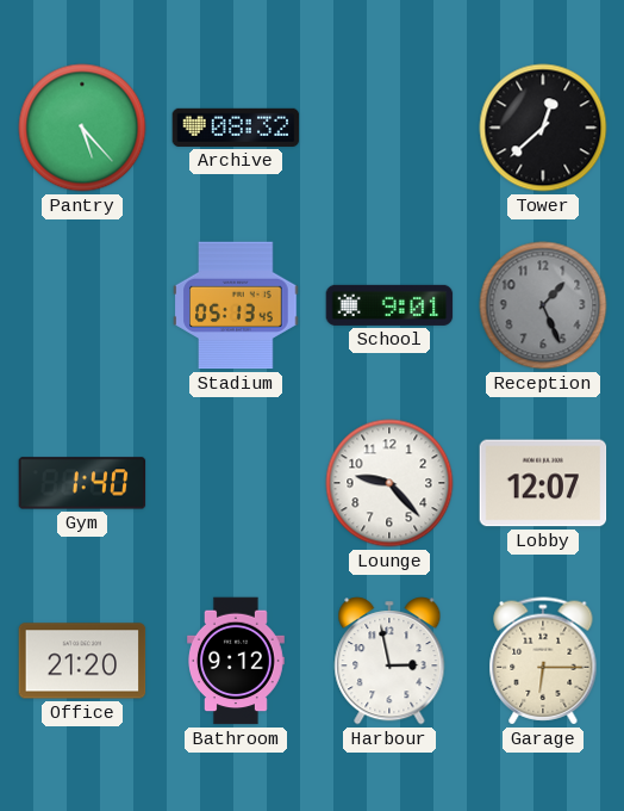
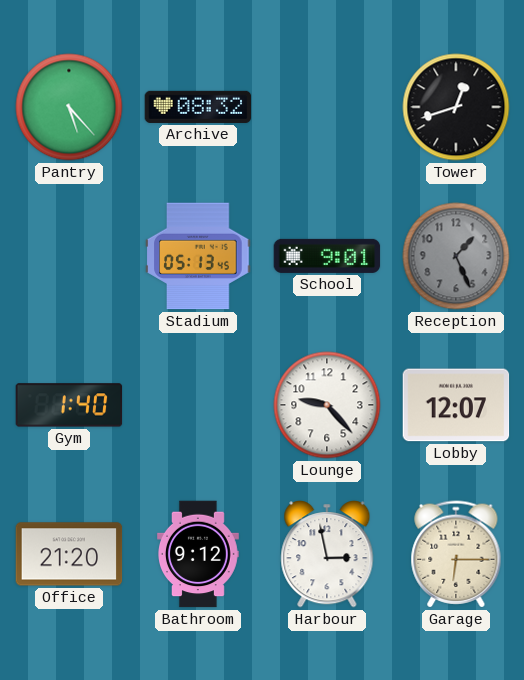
Tower: 12:38 -> 12:42
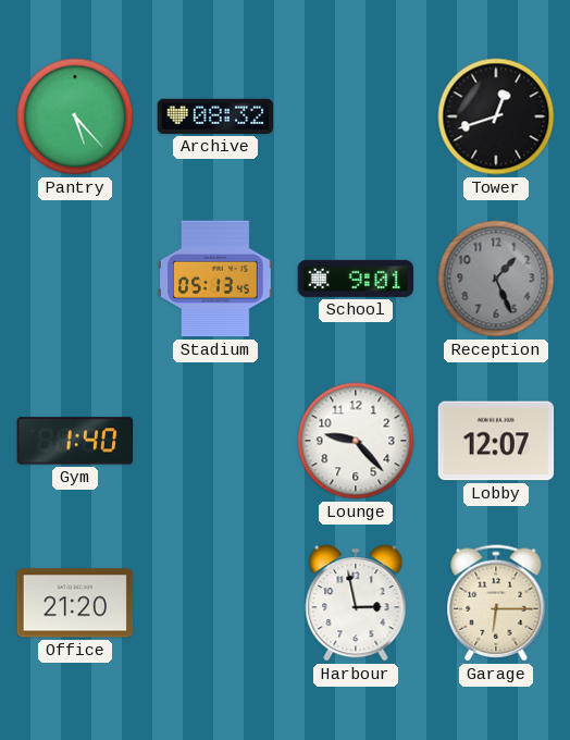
Bathroom: 9:12 -> none
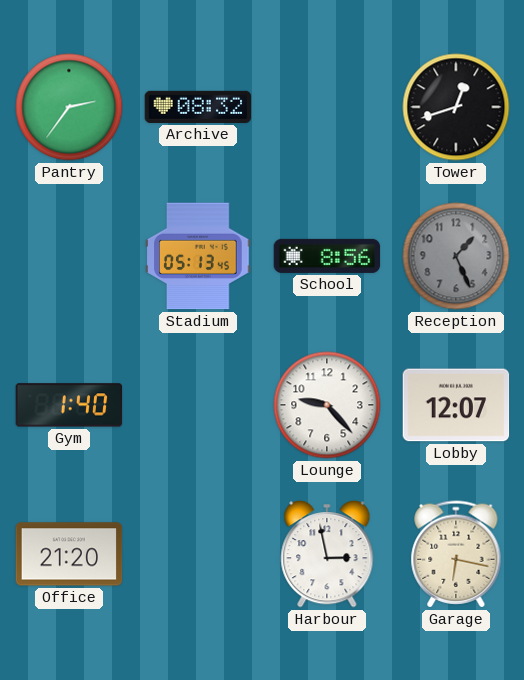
Pantry: 5:23 -> 2:36
School: 9:01 -> 8:56
Garage: 6:15 -> 6:17
